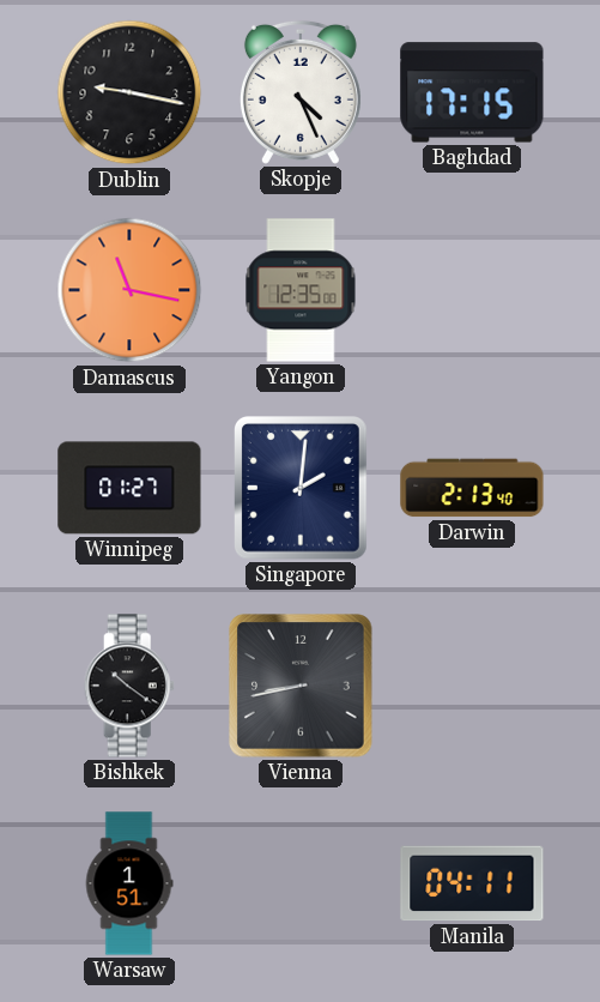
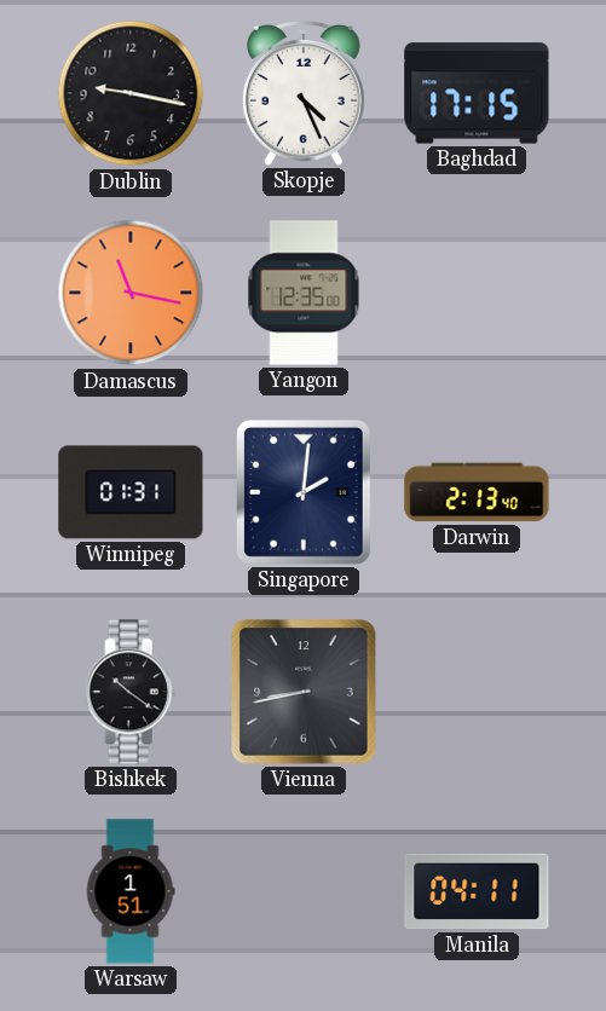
Winnipeg: 01:27 -> 01:31
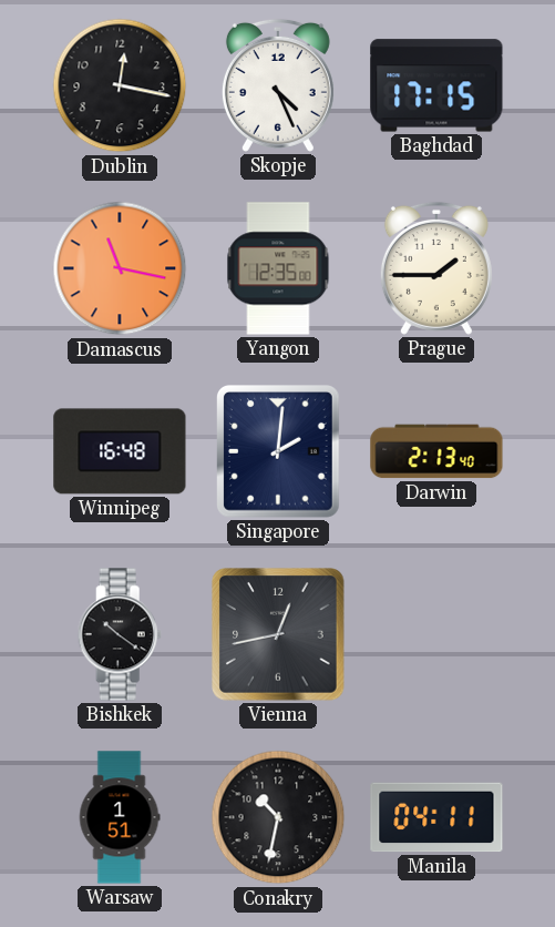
Dublin: 9:17 -> 12:17
Prague: none -> 1:45
Winnipeg: 01:31 -> 16:48
Vienna: 8:43 -> 12:43
Conakry: none -> 10:32
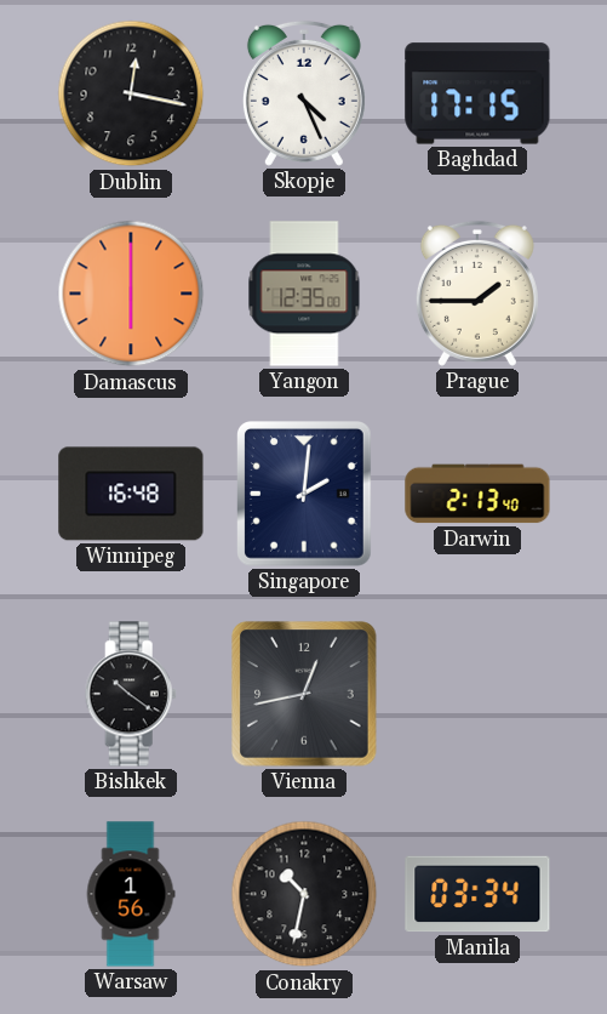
Damascus: 11:17 -> 6:00
Warsaw: 1:51 -> 1:56
Manila: 04:11 -> 03:34
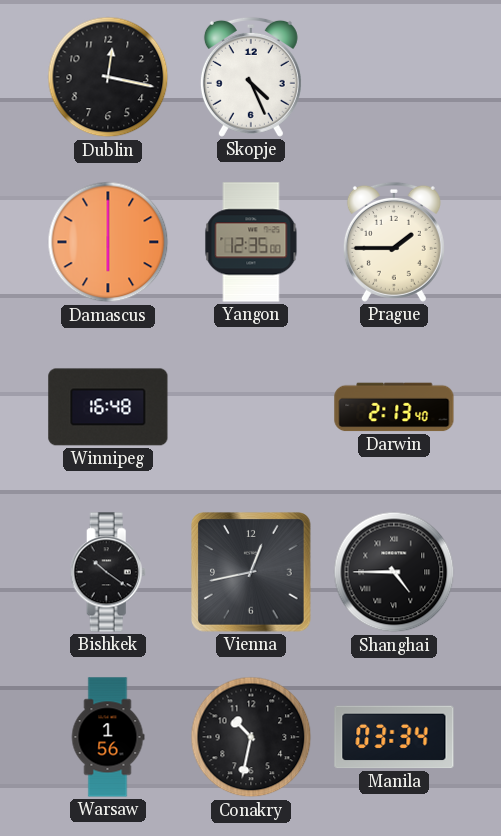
Baghdad: 17:15 -> none
Singapore: 2:01 -> none
Shanghai: none -> 4:45
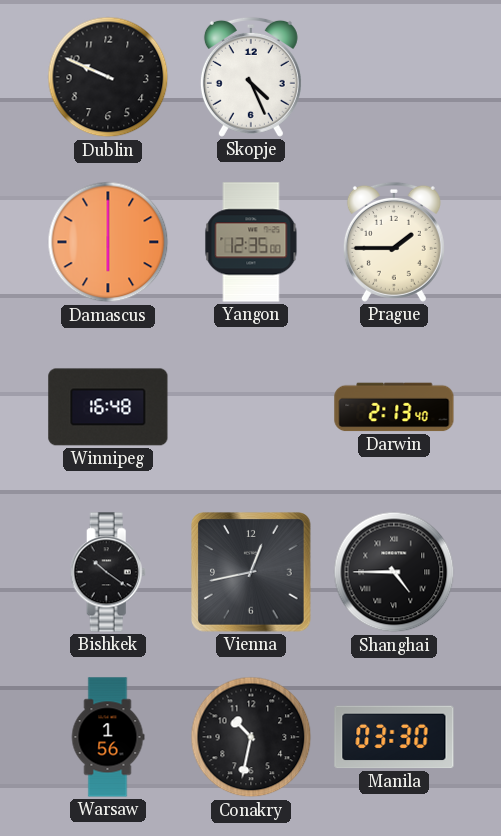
Dublin: 12:17 -> 9:49
Manila: 03:34 -> 03:30
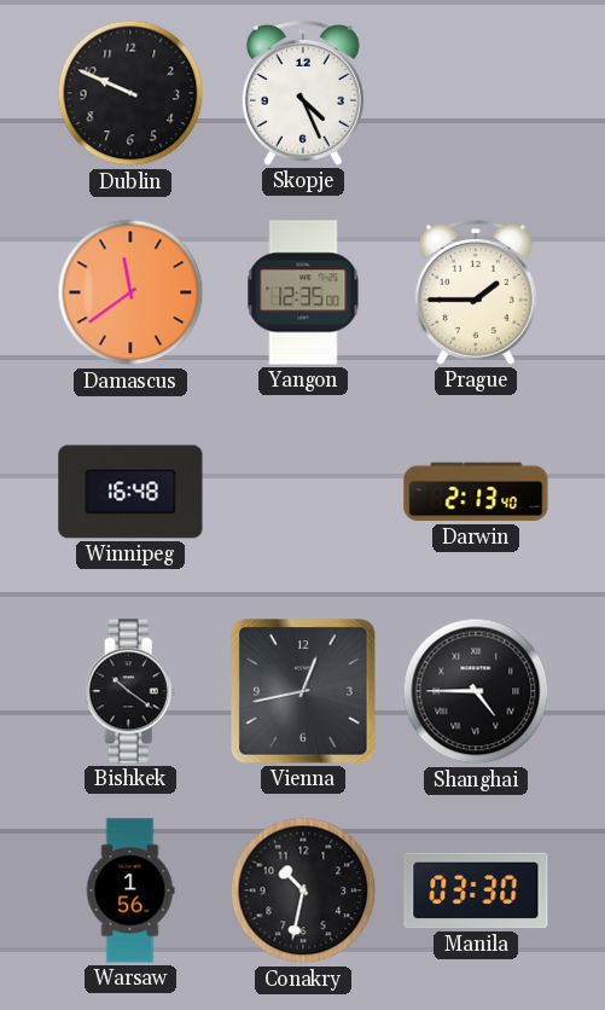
Damascus: 6:00 -> 11:39
